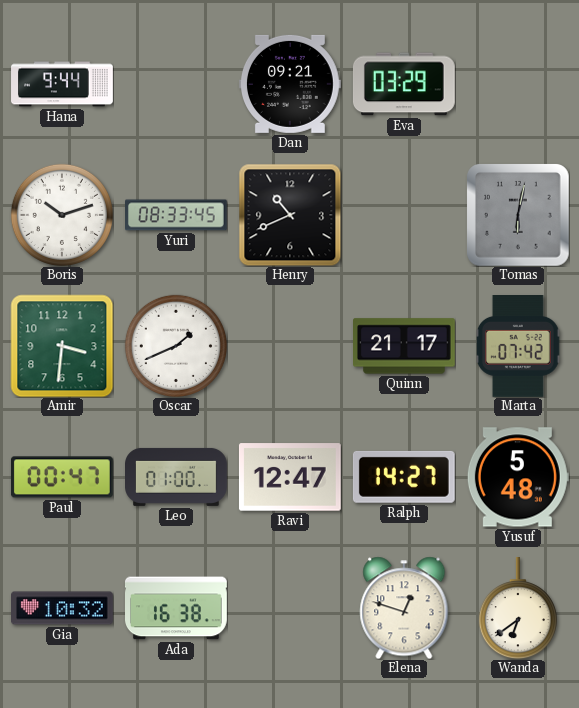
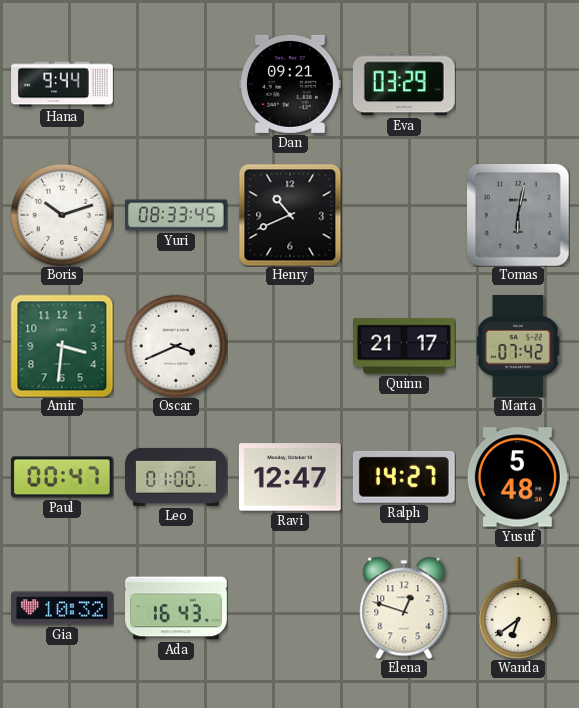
Oscar: 1:41 -> 3:41
Ada: 16:38 -> 16:43
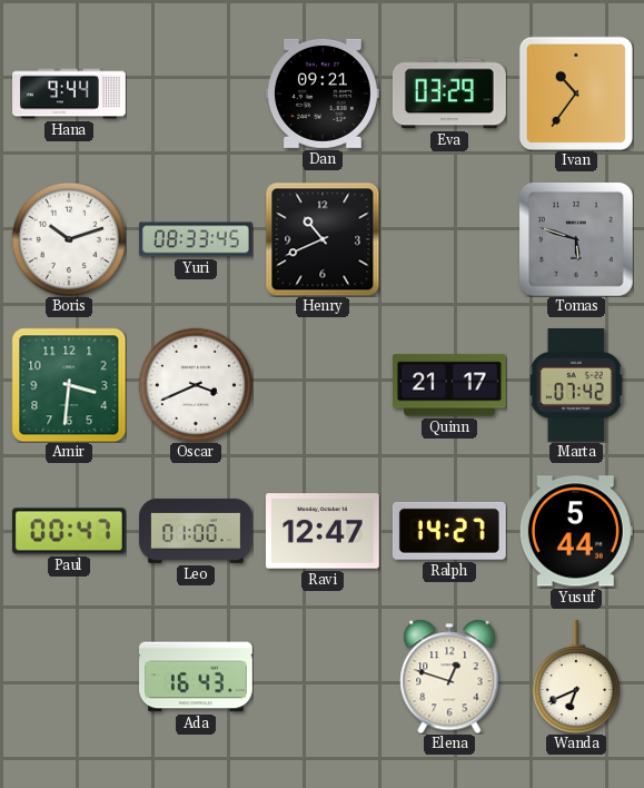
Ivan: none -> 10:36
Tomas: 6:02 -> 5:48
Yusuf: 5:48 -> 5:44
Gia: 10:32 -> none
Wanda: 6:39 -> 6:41
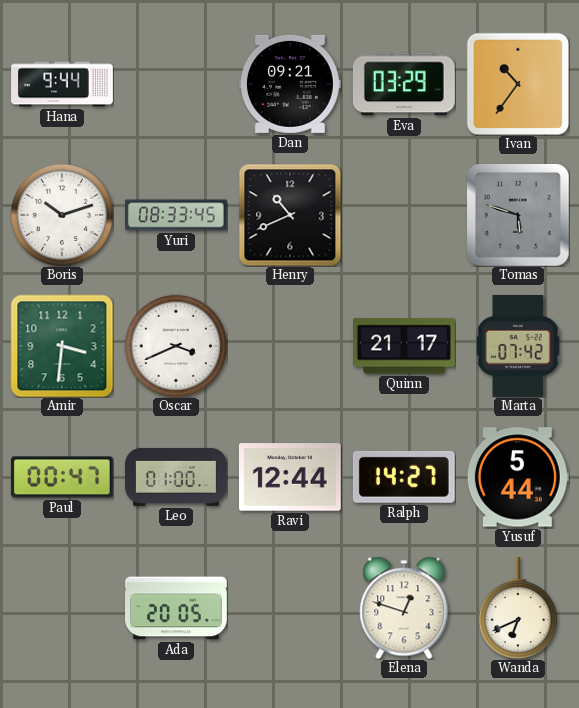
Ravi: 12:47 -> 12:44
Ada: 16:43 -> 20:05
